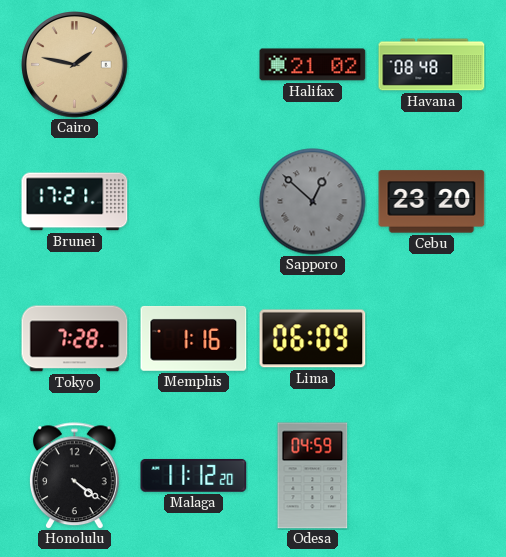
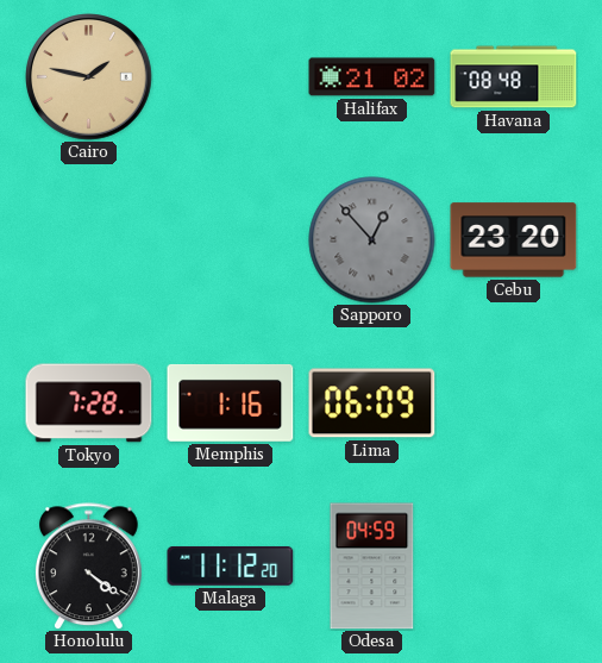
Brunei: 17:21 -> none
Sapporo: 12:52 -> 12:53
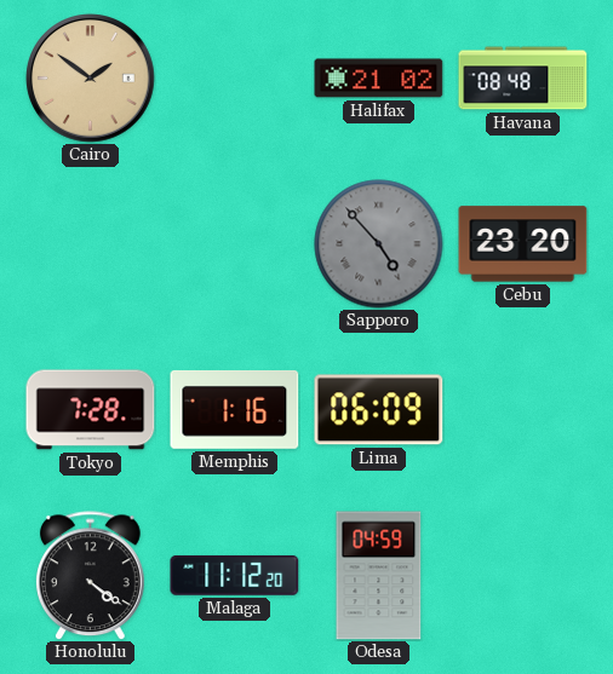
Cairo: 1:47 -> 1:51
Sapporo: 12:53 -> 4:53
